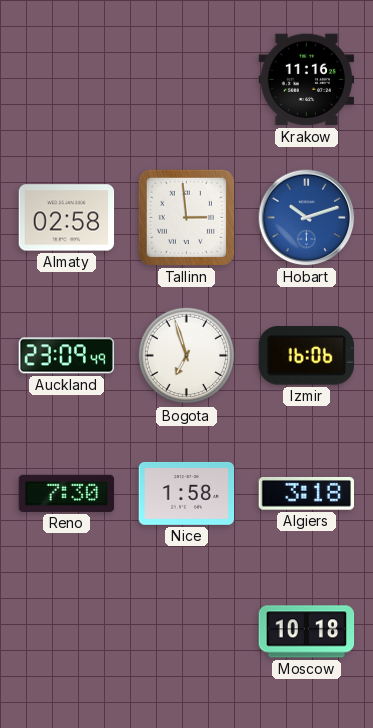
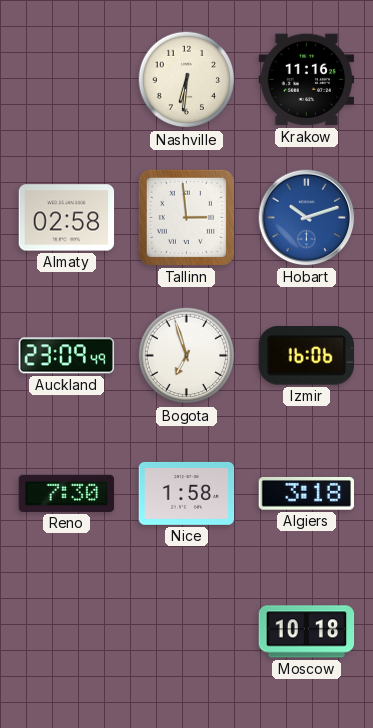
Nashville: none -> 6:31
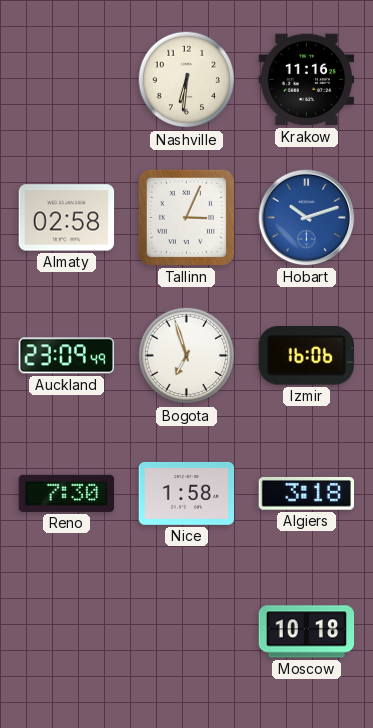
Tallinn: 2:59 -> 3:04
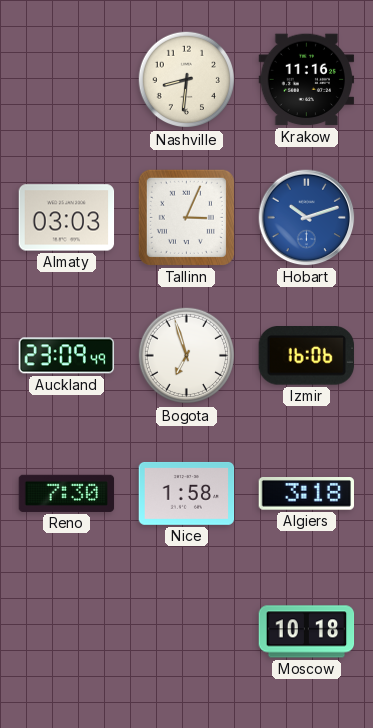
Nashville: 6:31 -> 8:31
Almaty: 02:58 -> 03:03
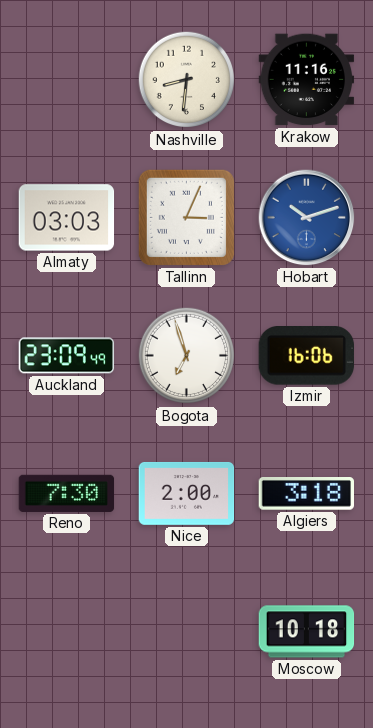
Nice: 1:58 -> 2:00
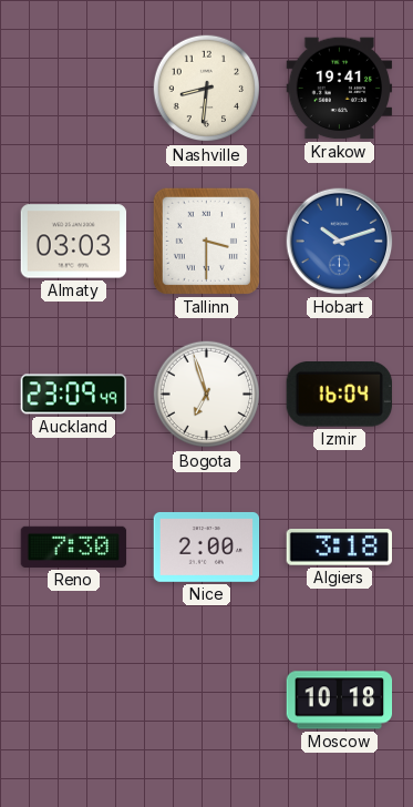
Krakow: 11:16 -> 19:41
Tallinn: 3:04 -> 3:30
Izmir: 16:06 -> 16:04
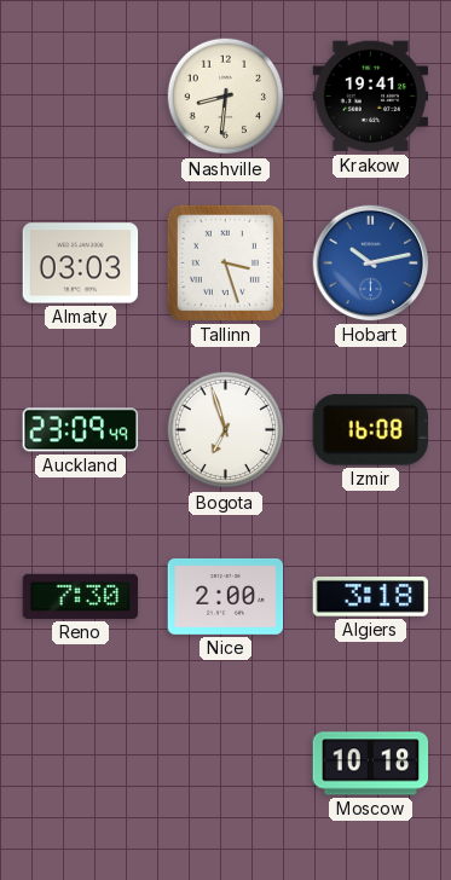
Tallinn: 3:30 -> 3:27
Hobart: 10:12 -> 10:13
Izmir: 16:04 -> 16:08
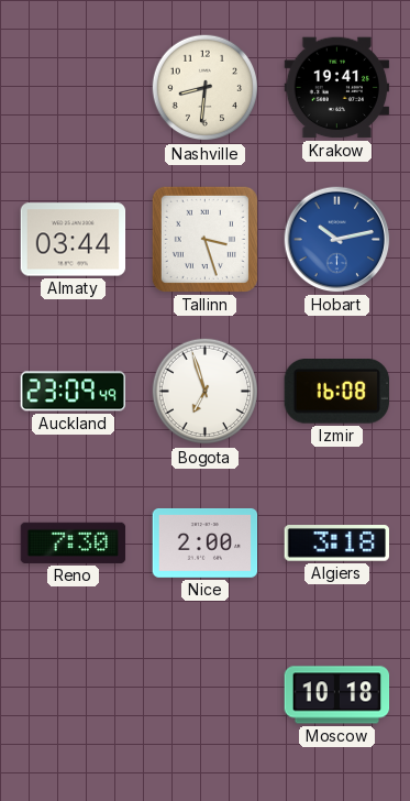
Almaty: 03:03 -> 03:44
